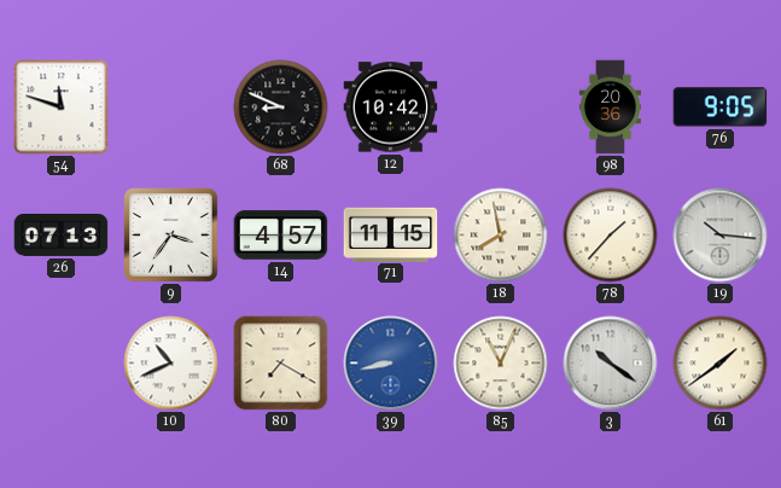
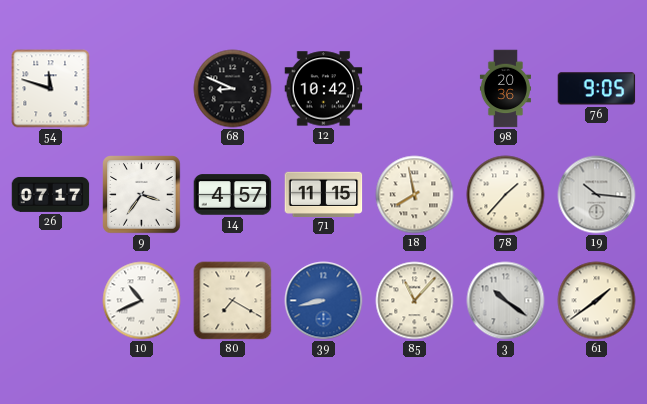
26: 07:13 -> 07:17
85: 11:04 -> 11:07
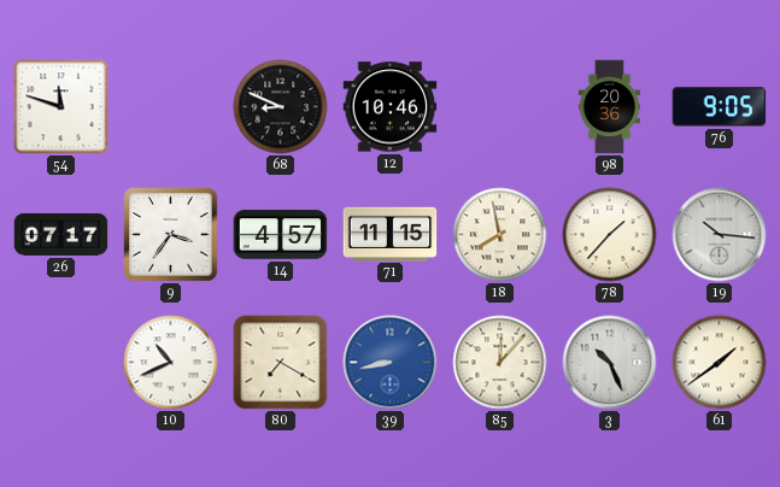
12: 10:42 -> 10:46
85: 11:07 -> 12:07
3: 10:21 -> 10:26
